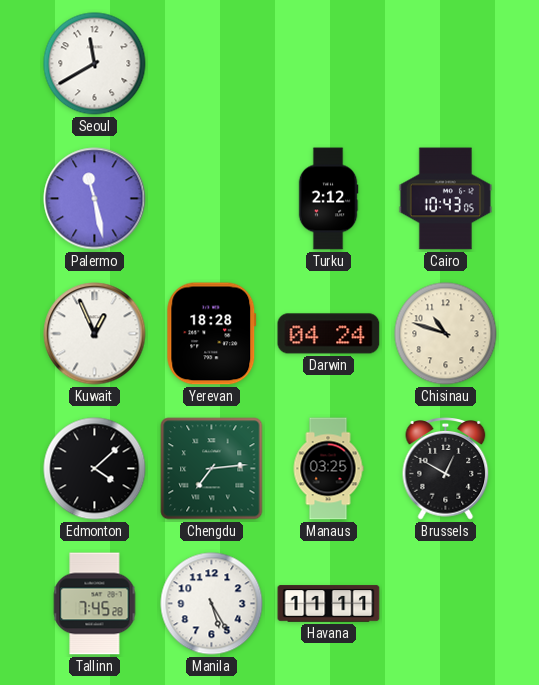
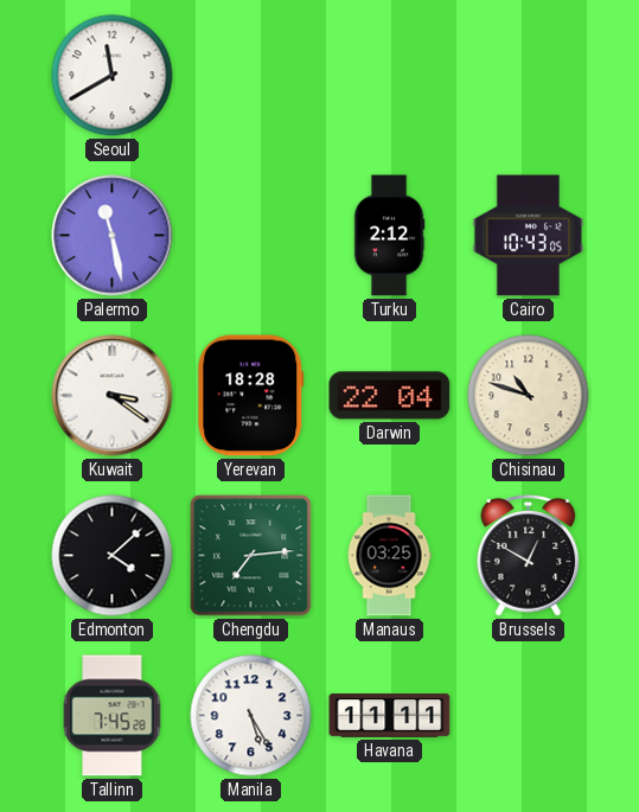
Kuwait: 12:56 -> 3:21
Darwin: 04:24 -> 22:04
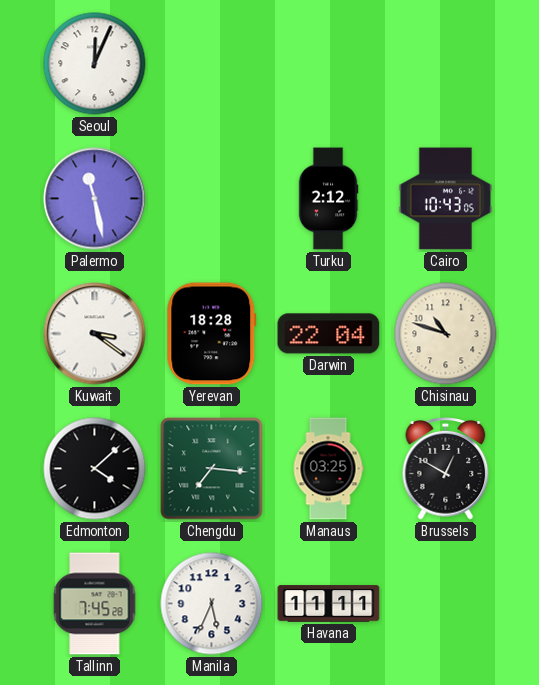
Seoul: 11:40 -> 12:04
Chengdu: 7:14 -> 7:16
Manila: 5:25 -> 5:34
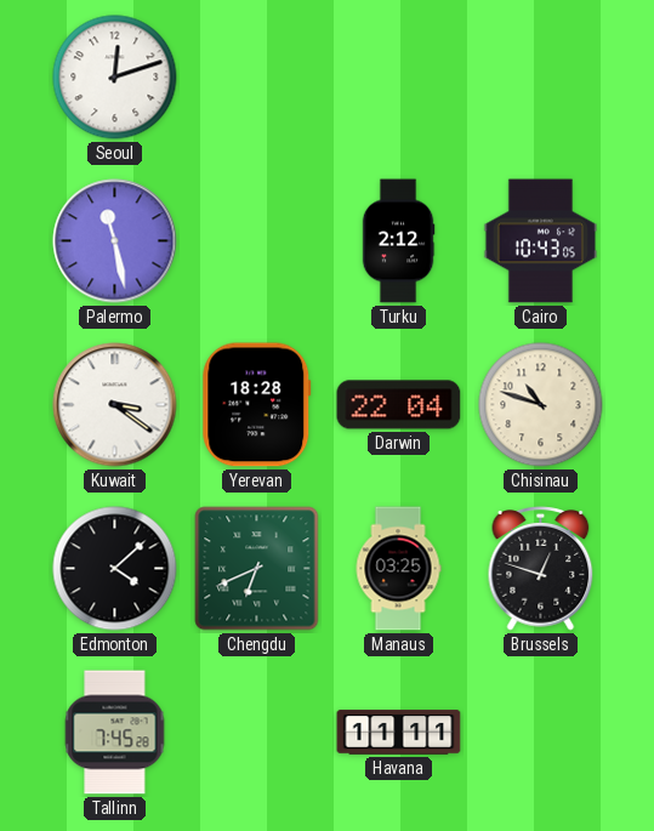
Seoul: 12:04 -> 12:12
Chengdu: 7:16 -> 6:41
Brussels: 12:50 -> 12:48
Manila: 5:34 -> none
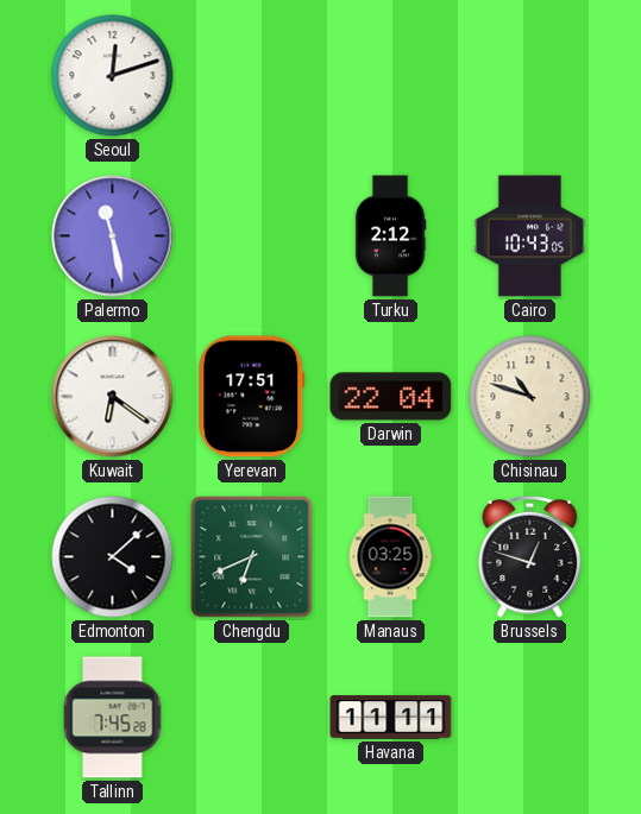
Kuwait: 3:21 -> 6:21
Yerevan: 18:28 -> 17:51
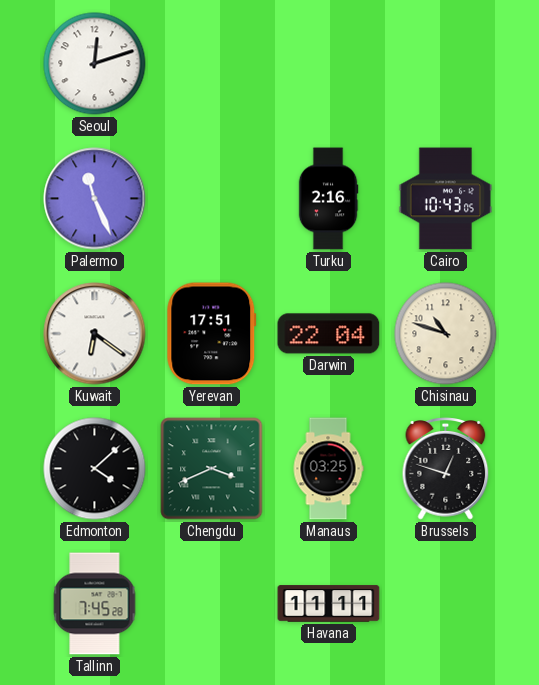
Palermo: 11:28 -> 11:26
Turku: 2:12 -> 2:16
Chengdu: 6:41 -> 3:41
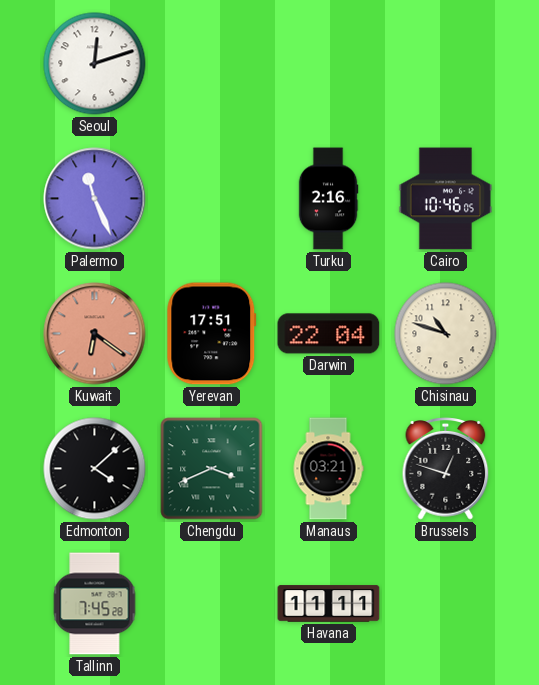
Cairo: 10:43 -> 10:46
Kuwait dial: white -> salmon
Manaus: 03:25 -> 03:21
